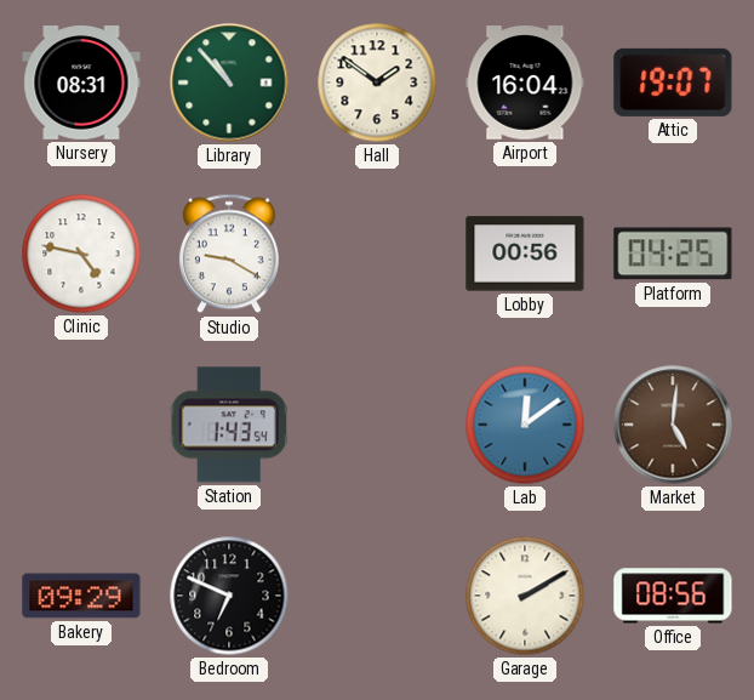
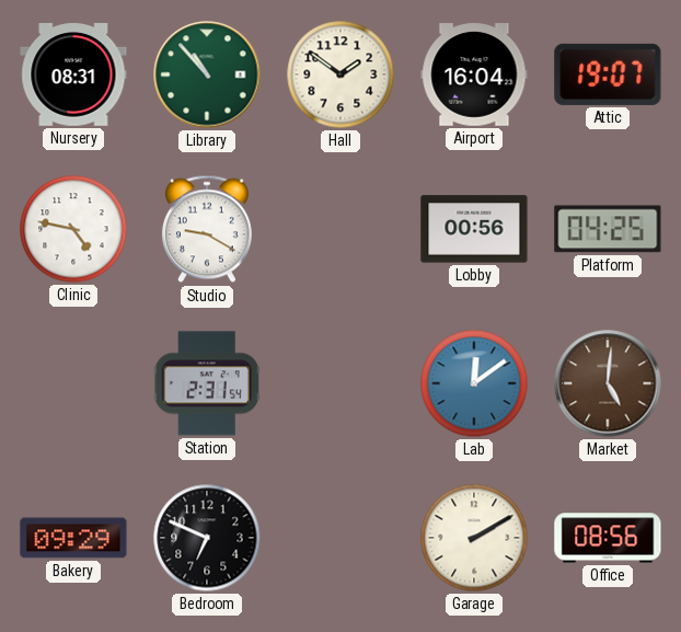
Station: 1:43 -> 2:31
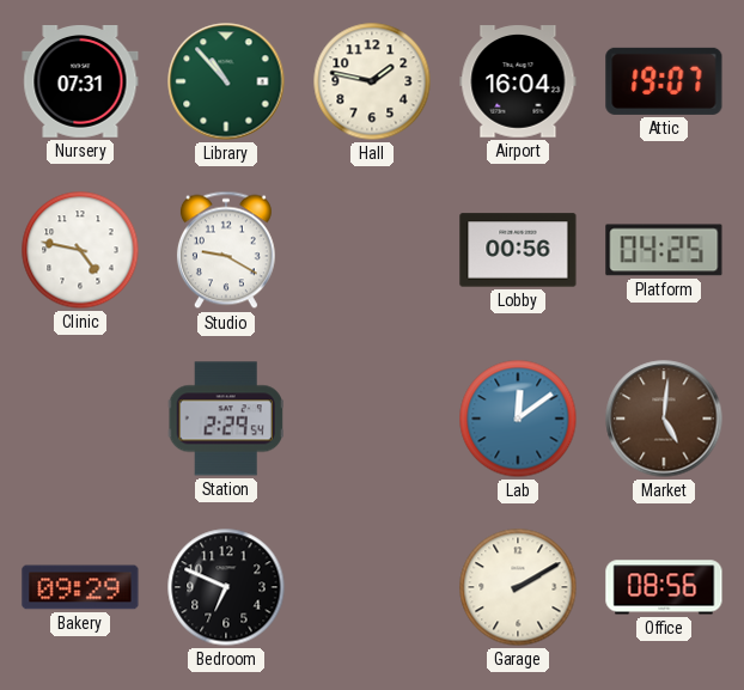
Nursery: 08:31 -> 07:31
Hall: 1:51 -> 1:47
Station: 2:31 -> 2:29
